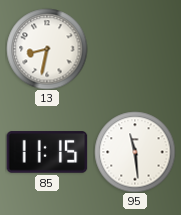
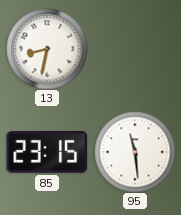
85: 11:15 -> 23:15
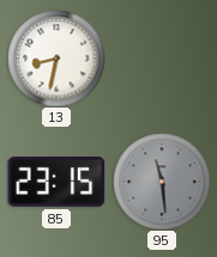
95 dial: white -> grey
